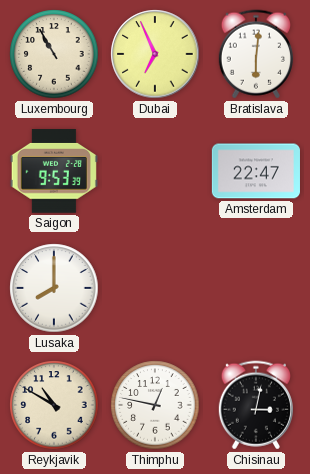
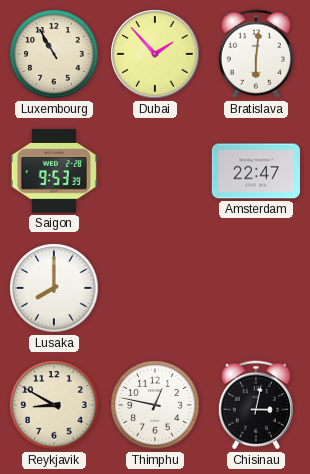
Dubai: 6:56 -> 1:53
Reykjavik: 10:50 -> 8:50
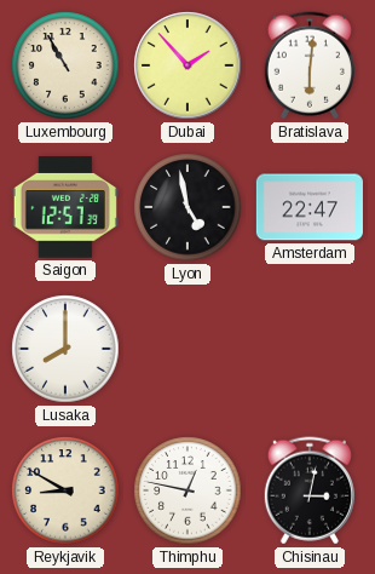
Saigon: 9:53 -> 12:57
Lyon: none -> 4:58
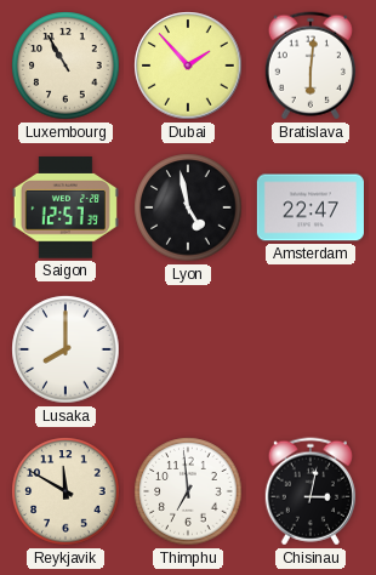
Reykjavik: 8:50 -> 11:50
Thimphu: 12:47 -> 6:59
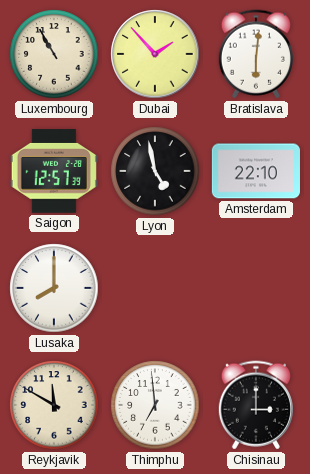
Amsterdam: 22:47 -> 22:10
Chisinau: 3:02 -> 3:00
